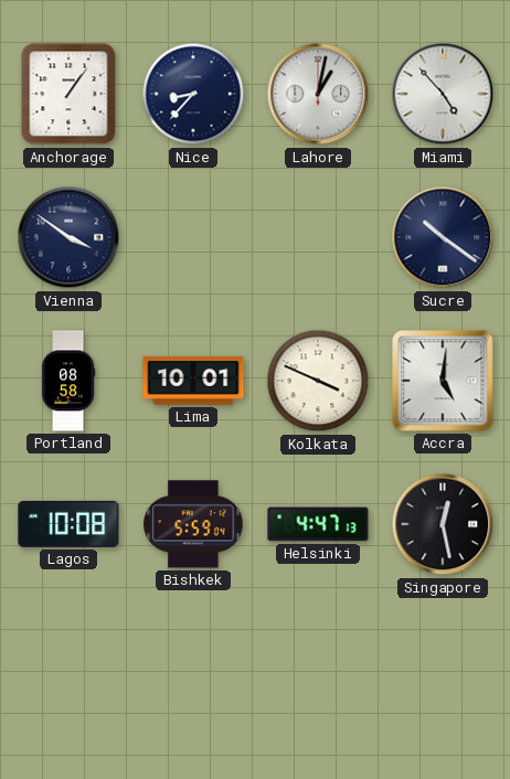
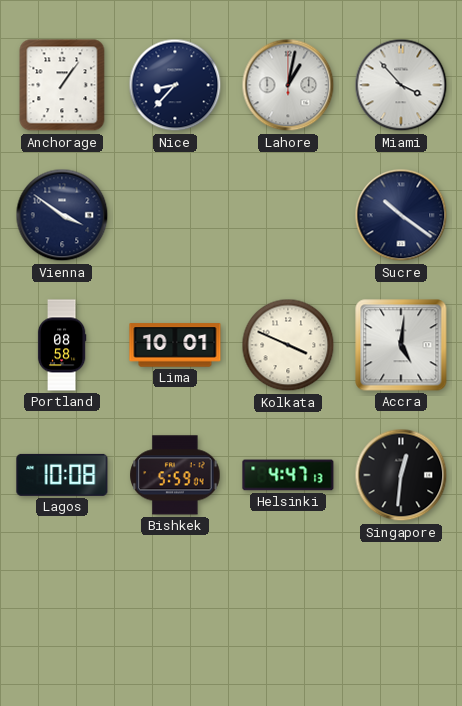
Miami: 4:53 -> 3:53
Singapore: 12:28 -> 12:31
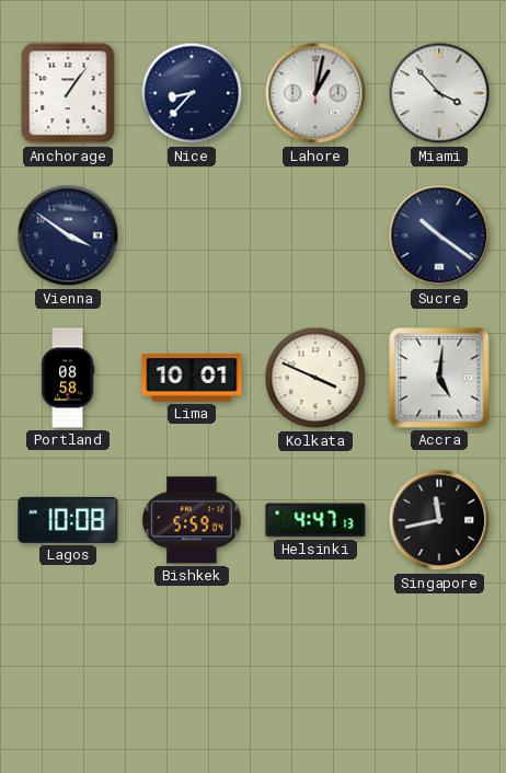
Singapore: 12:31 -> 11:43
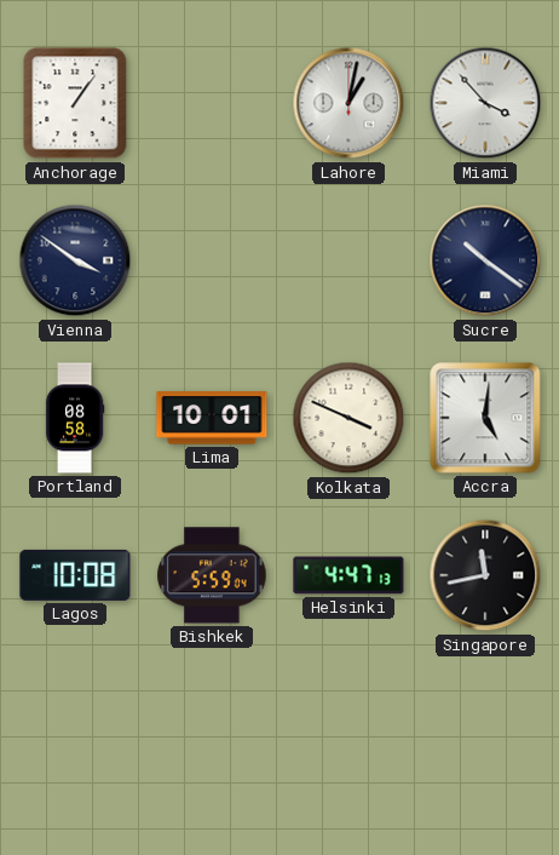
Nice: 8:37 -> none
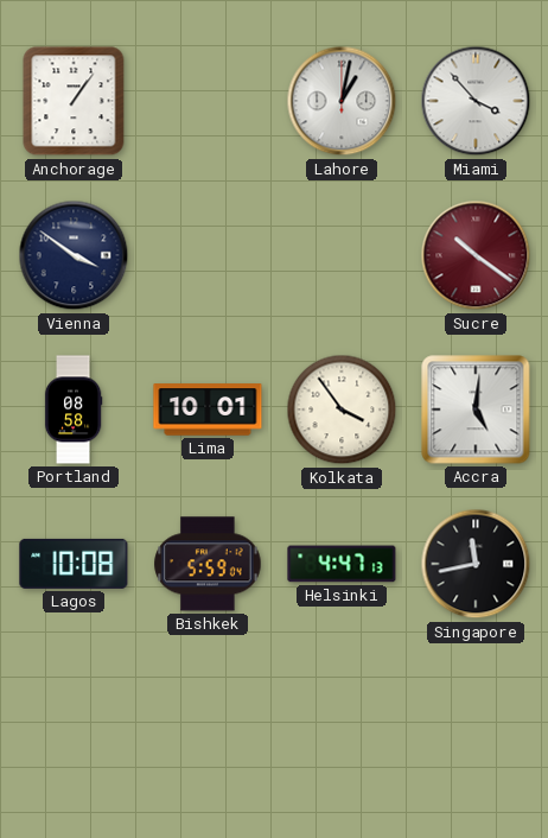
Sucre dial: navy -> burgundy
Kolkata: 3:49 -> 3:54
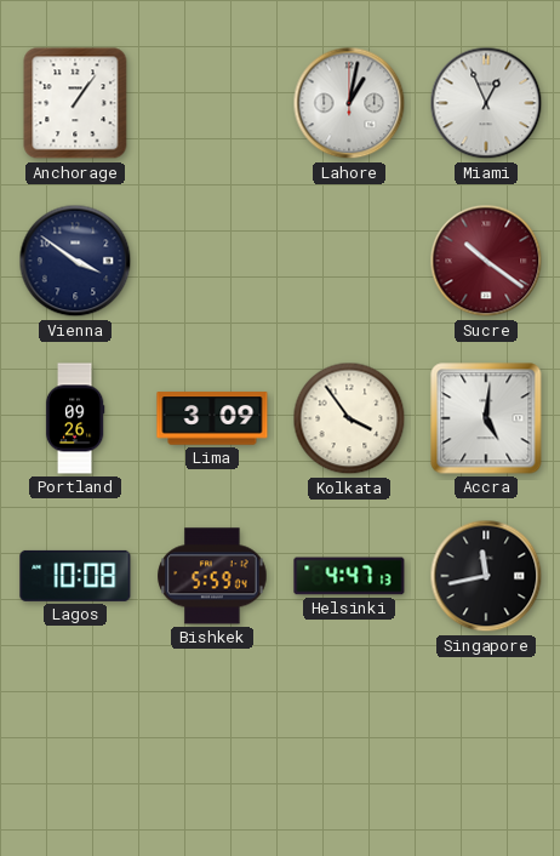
Miami: 3:53 -> 12:56
Portland: 08:58 -> 09:26
Lima: 10:01 -> 3:09
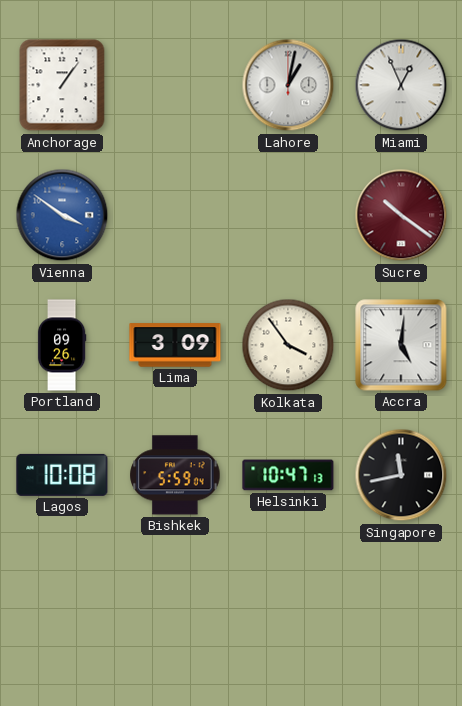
Vienna dial: navy -> blue
Helsinki: 4:47 -> 10:47
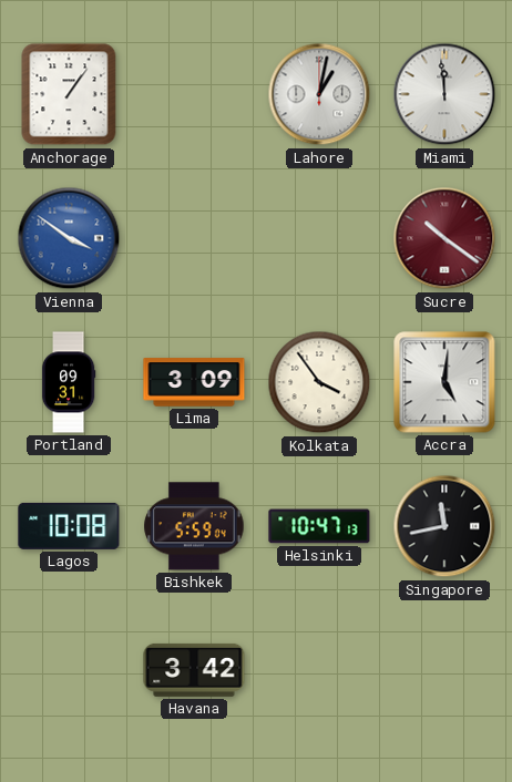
Miami: 12:56 -> 11:59
Portland: 09:26 -> 09:31
Havana: none -> 3:42
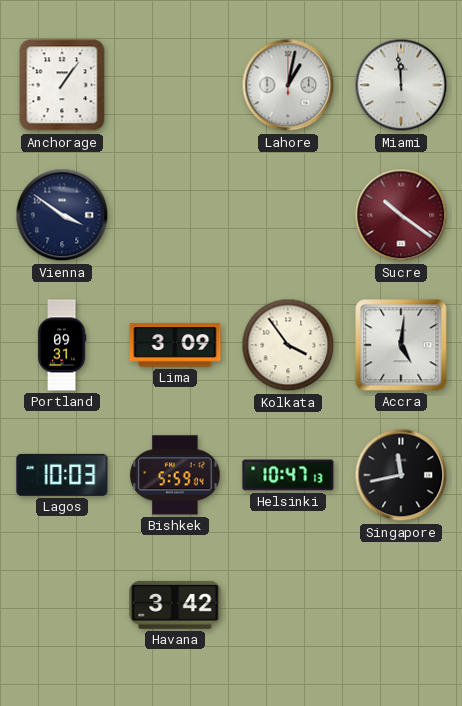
Vienna dial: blue -> navy
Lagos: 10:08 -> 10:03
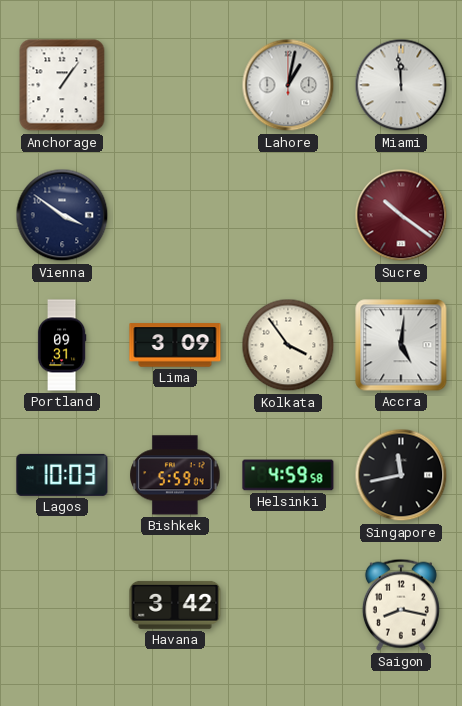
Helsinki: 10:47 -> 4:59
Saigon: none -> 8:17
